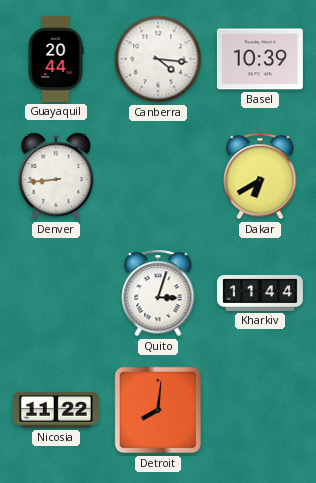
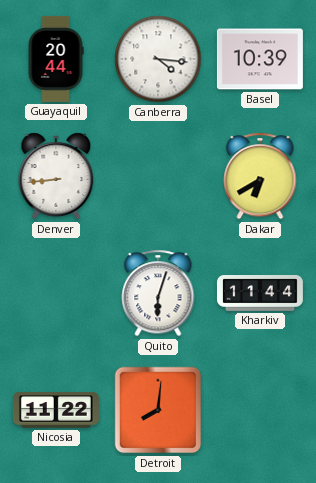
Quito: 3:03 -> 6:03
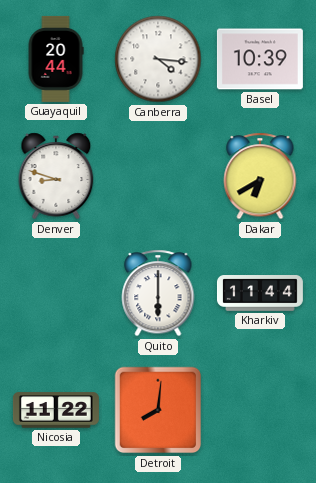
Denver: 8:44 -> 8:48
Quito: 6:03 -> 6:00
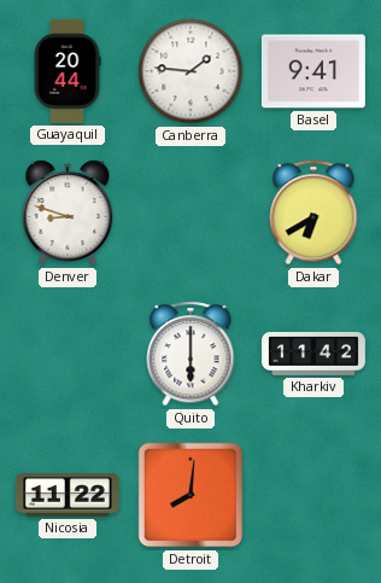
Canberra: 4:16 -> 1:46
Basel: 10:39 -> 9:41
Kharkiv: 11:44 -> 11:42
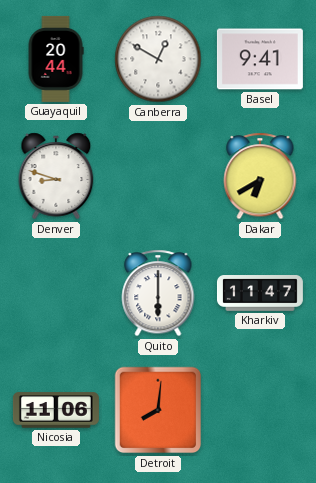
Canberra: 1:46 -> 12:50
Kharkiv: 11:42 -> 11:47
Nicosia: 11:22 -> 11:06
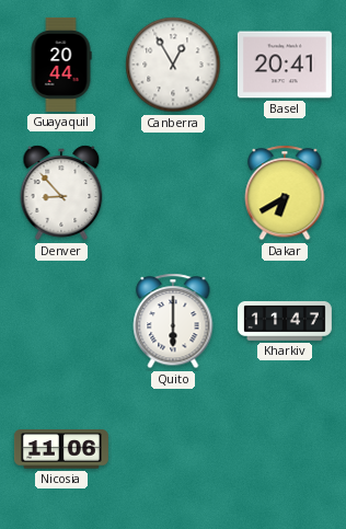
Canberra: 12:50 -> 12:55
Basel: 9:41 -> 20:41
Denver: 8:48 -> 8:53
Detroit: 8:01 -> none
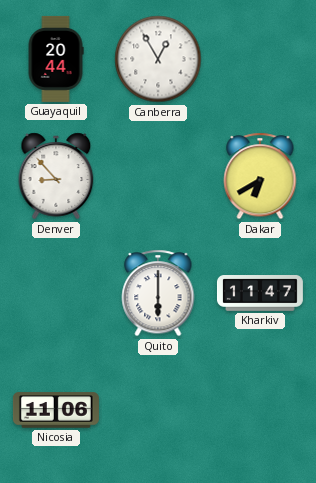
Basel: 20:41 -> none
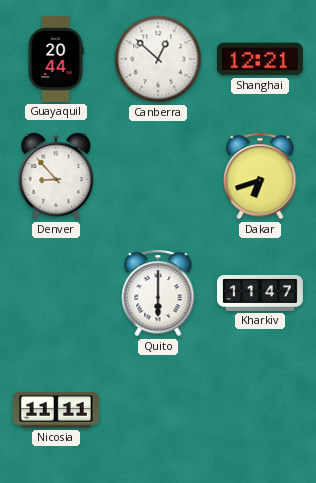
Canberra: 12:55 -> 12:52
Shanghai: none -> 12:21
Dakar: 6:40 -> 6:42
Nicosia: 11:06 -> 11:11
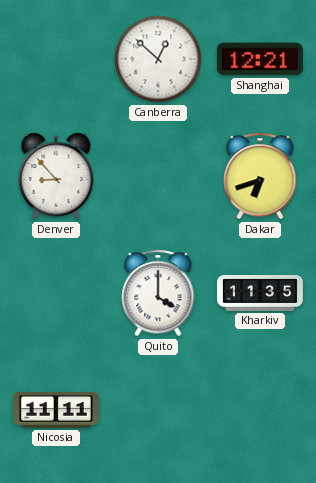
Guayaquil: 20:44 -> none
Quito: 6:00 -> 4:00
Kharkiv: 11:47 -> 11:35
